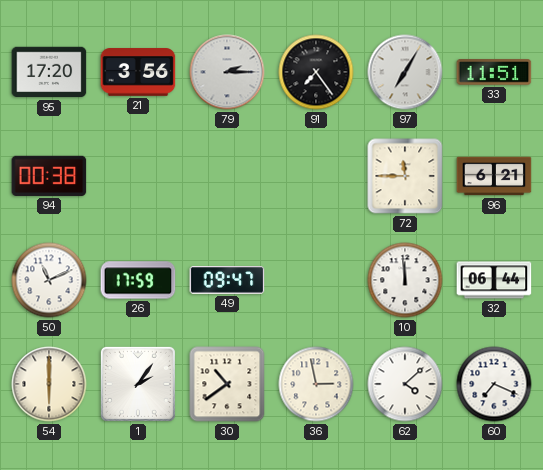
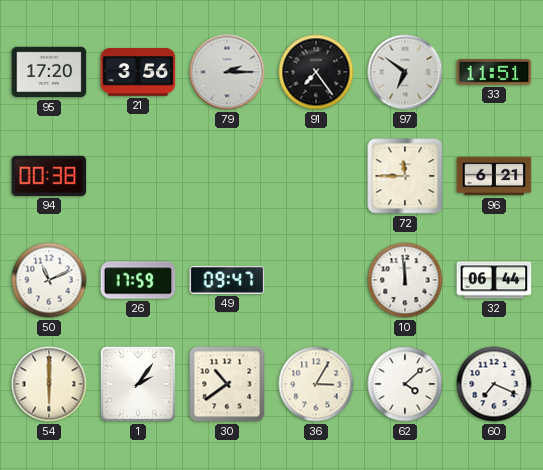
97: 7:05 -> 6:51
36: 2:58 -> 3:05
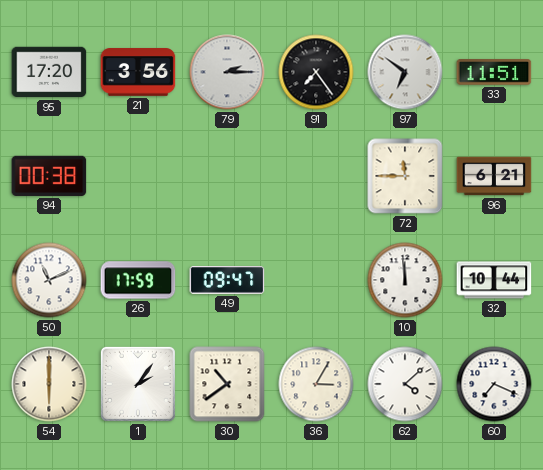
32: 06:44 -> 10:44
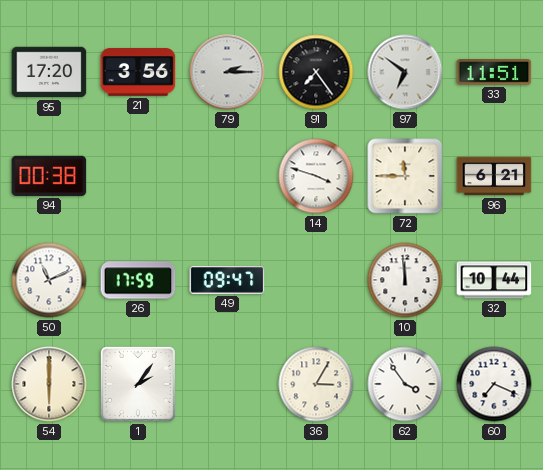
14: none -> 3:48
30: 10:39 -> none
62: 4:08 -> 3:54
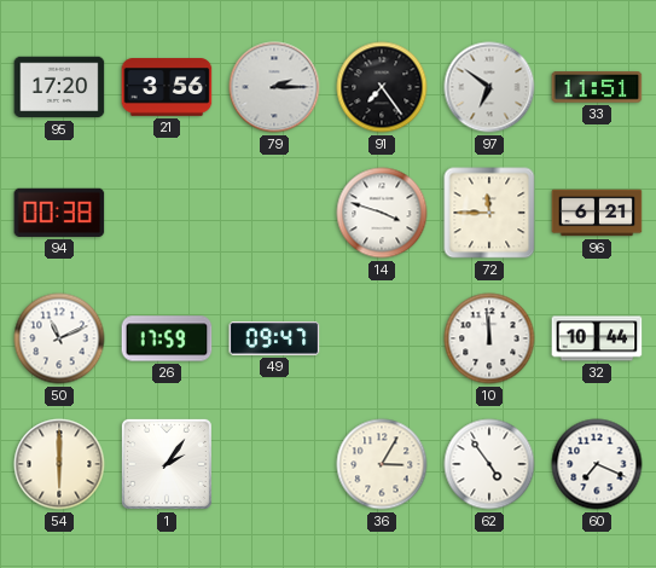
62: 3:54 -> 4:54
